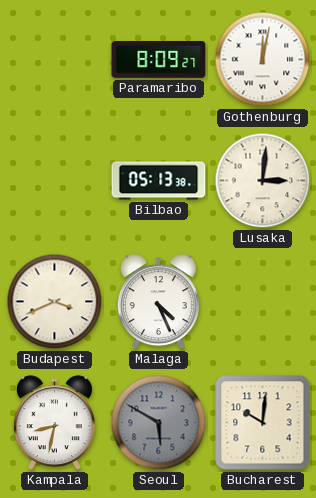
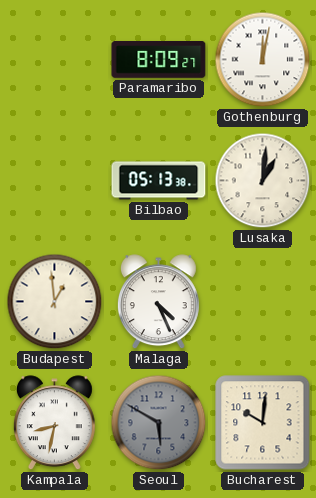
Lusaka: 3:01 -> 1:01
Budapest: 3:41 -> 12:59
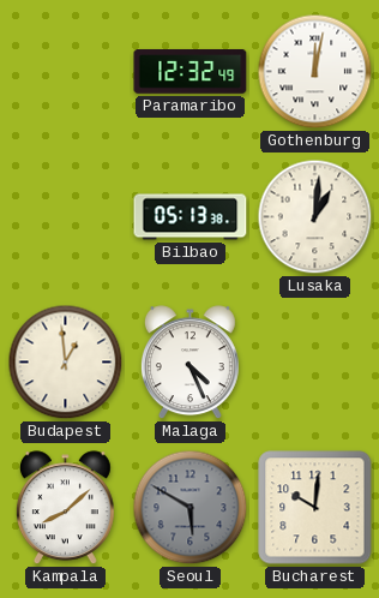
Paramaribo: 8:09 -> 12:32
Kampala: 8:32 -> 8:08
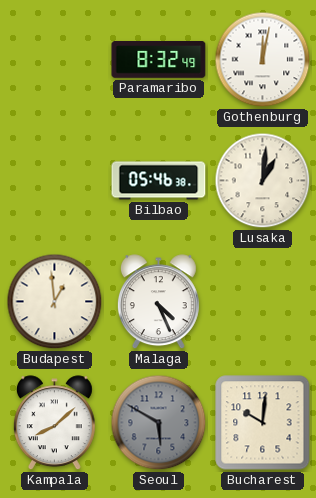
Paramaribo: 12:32 -> 8:32
Bilbao: 05:13 -> 05:46
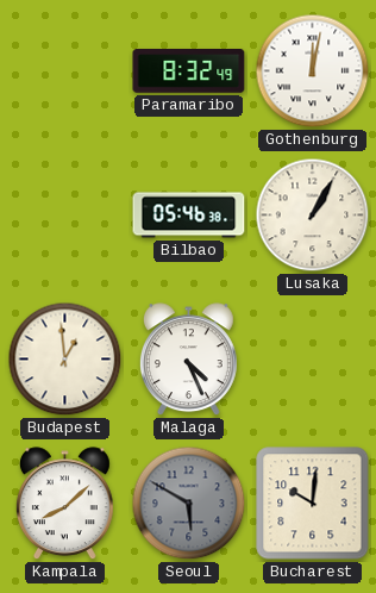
Lusaka: 1:01 -> 1:05
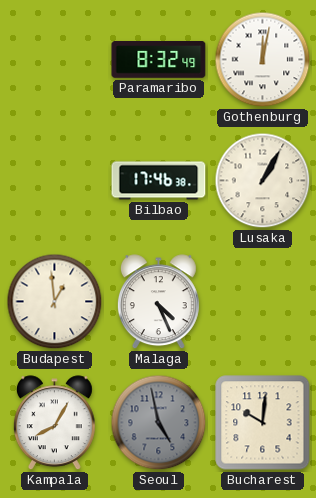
Bilbao: 05:46 -> 17:46
Kampala: 8:08 -> 8:05
Seoul: 5:50 -> 4:58
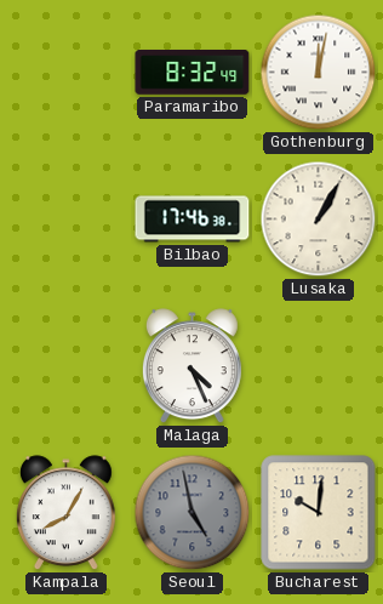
Budapest: 12:59 -> none
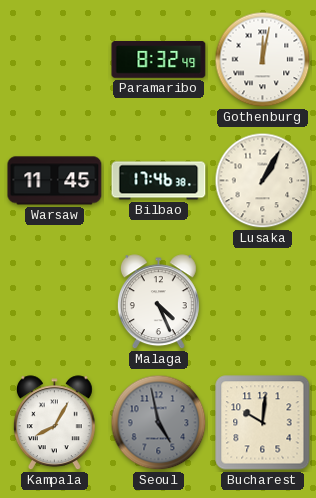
Warsaw: none -> 11:45
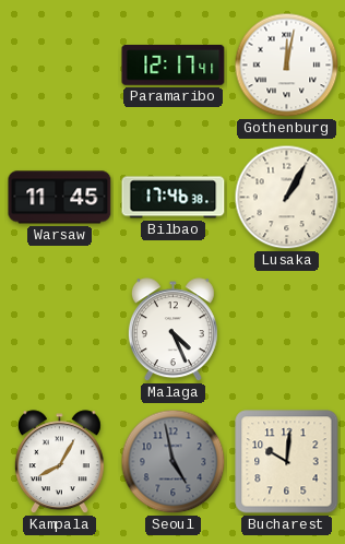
Paramaribo: 8:32 -> 12:17
